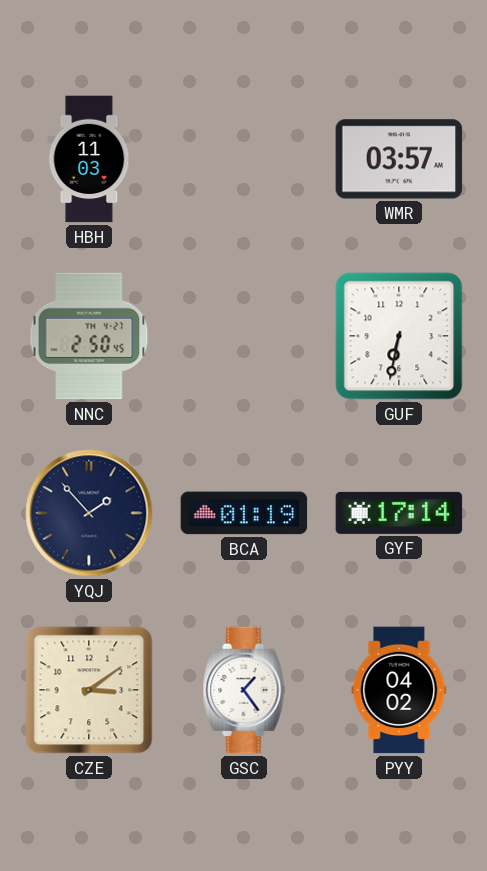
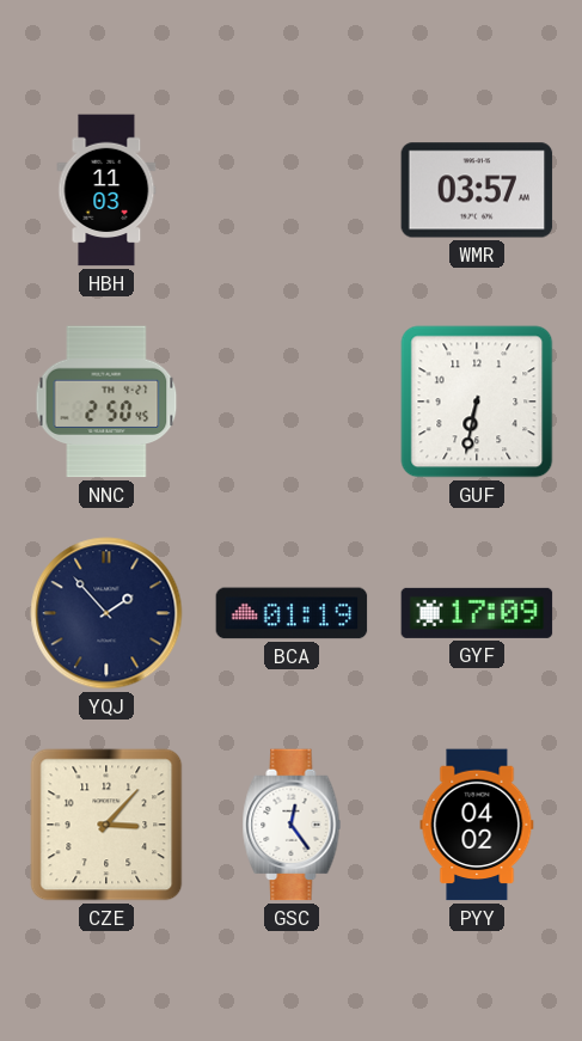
GYF: 17:14 -> 17:09
CZE: 3:09 -> 3:07
GSC: 1:24 -> 12:24
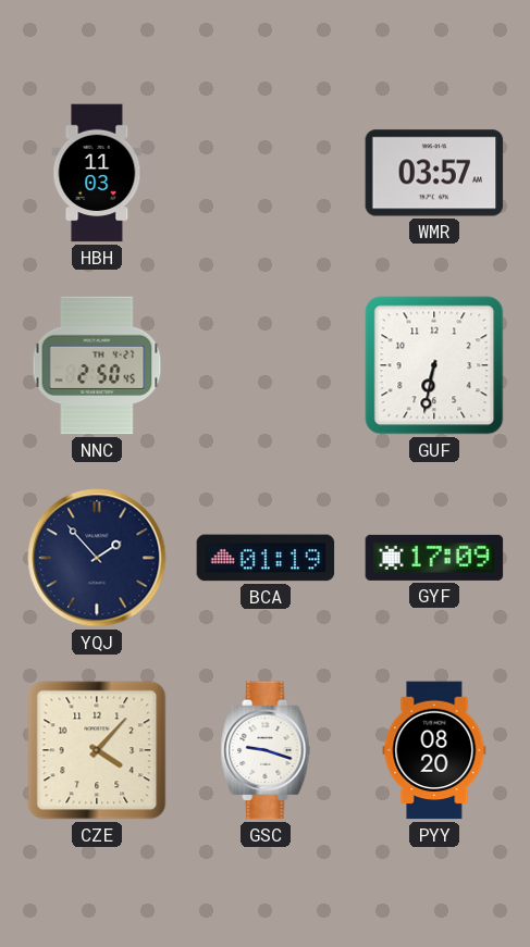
CZE: 3:07 -> 4:07
GSC: 12:24 -> 9:18
PYY: 04:02 -> 08:20
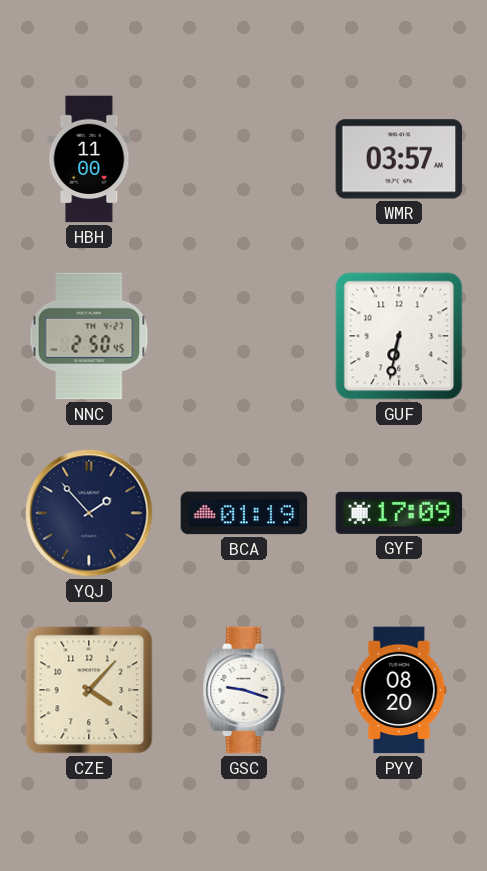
HBH: 11:03 -> 11:00
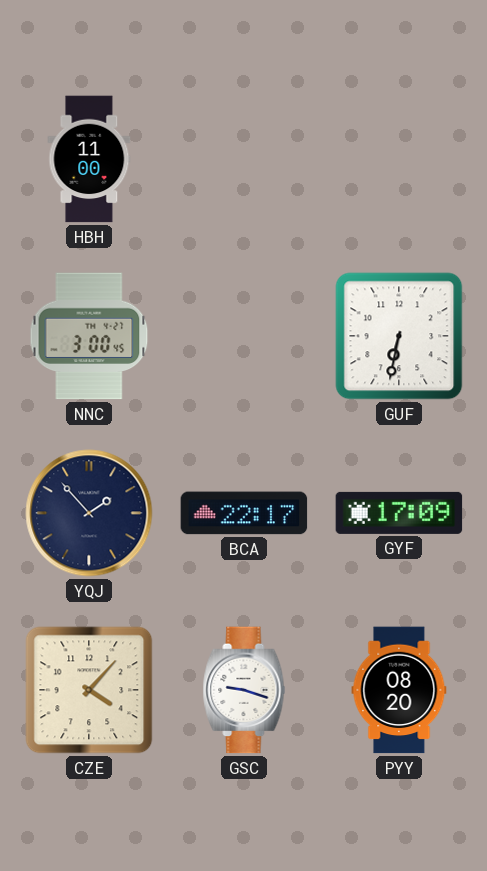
WMR: 03:57 -> none
NNC: 2:50 -> 3:00
BCA: 01:19 -> 22:17
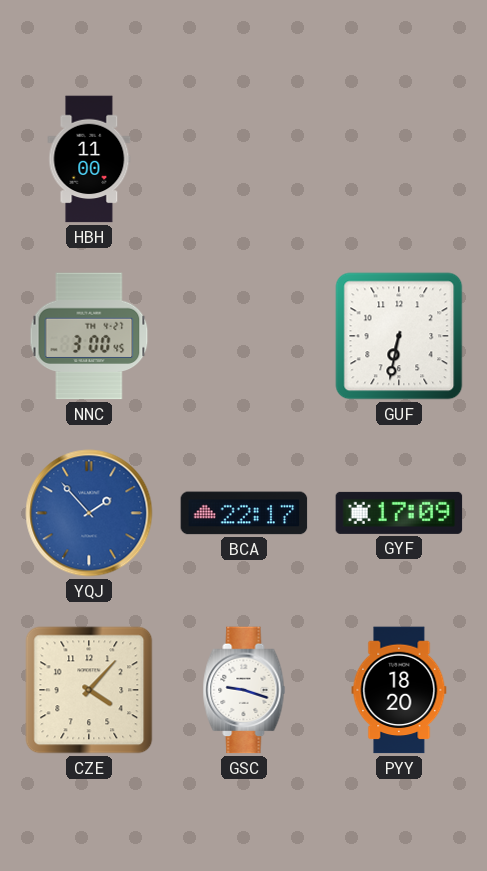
YQJ dial: navy -> blue
PYY: 08:20 -> 18:20
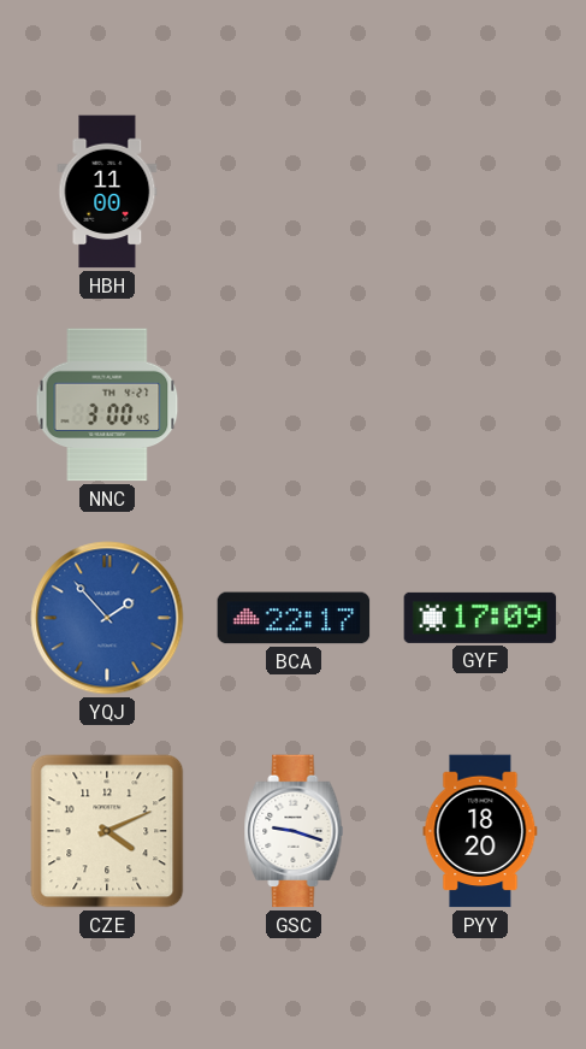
GUF: 6:32 -> none
CZE: 4:07 -> 4:11
